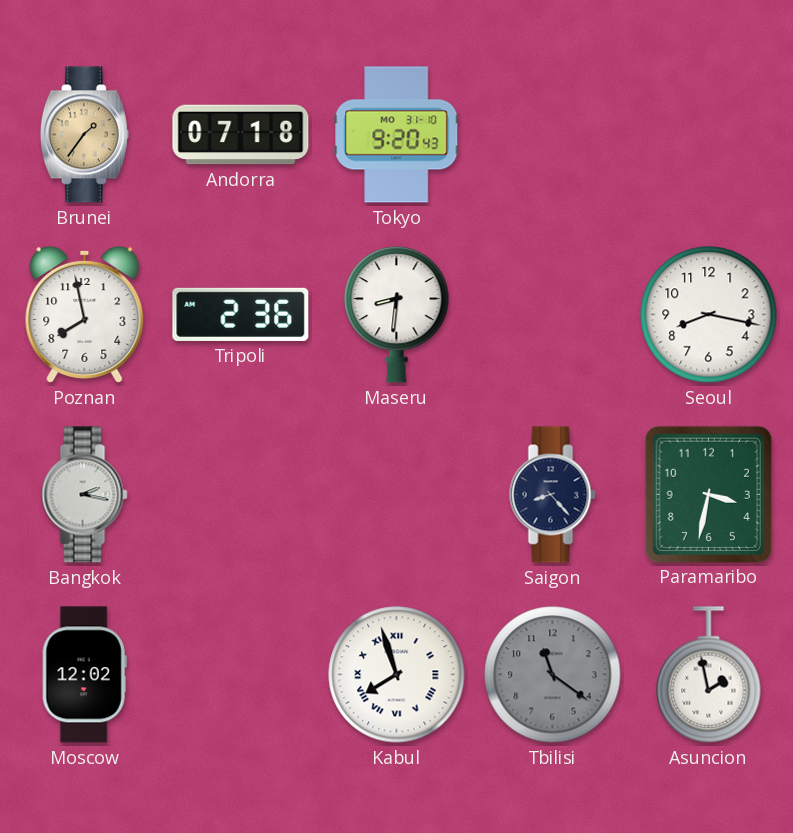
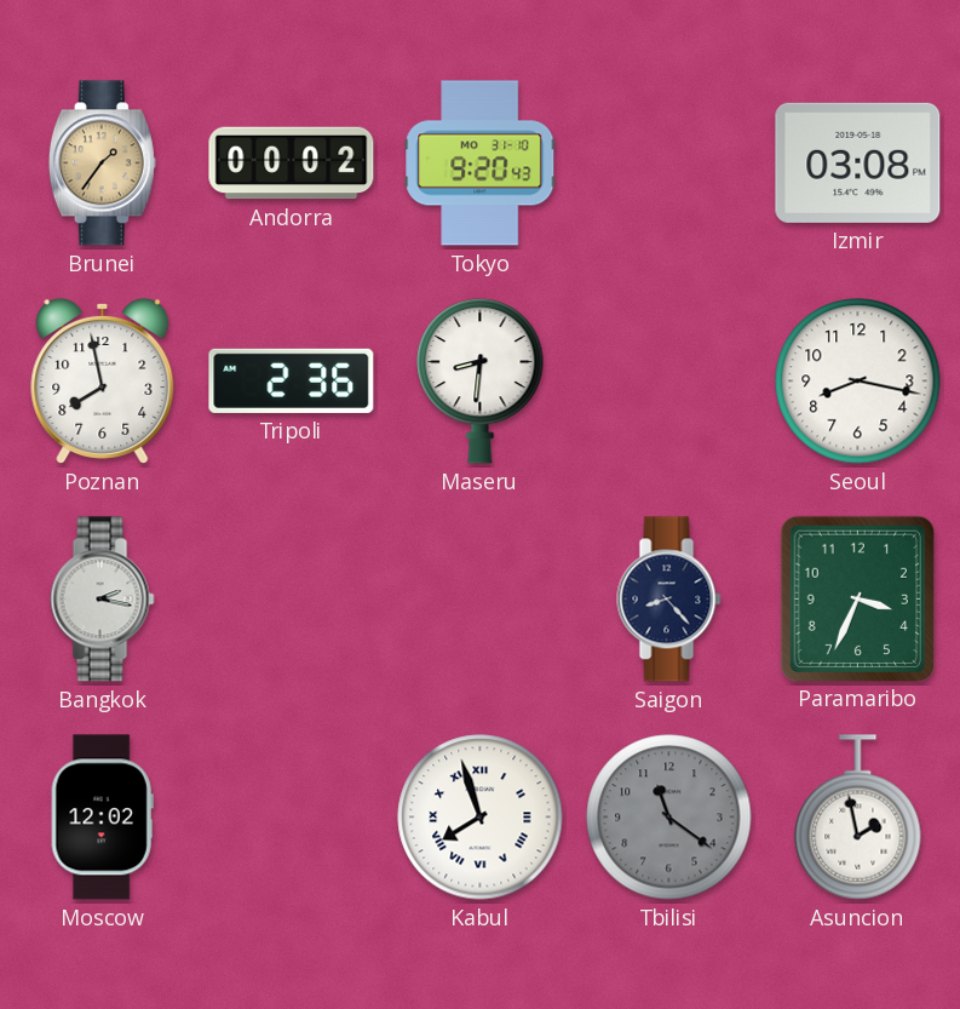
Andorra: 07:18 -> 00:02
Izmir: none -> 03:08
Paramaribo: 3:32 -> 3:34
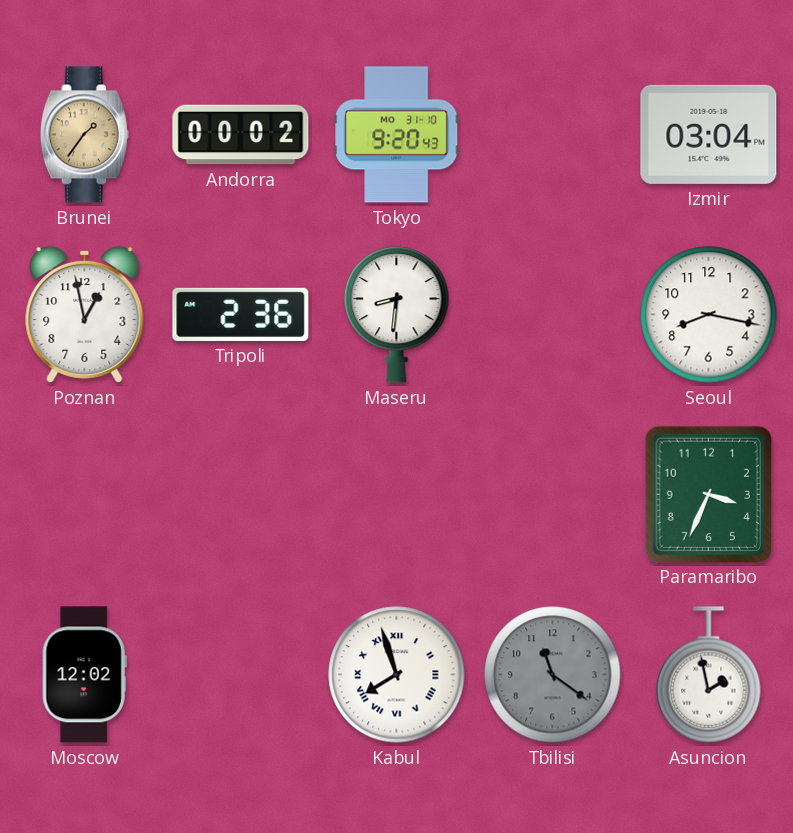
Izmir: 03:08 -> 03:04
Poznan: 7:58 -> 12:58
Bangkok: 2:17 -> none
Saigon: 8:23 -> none
